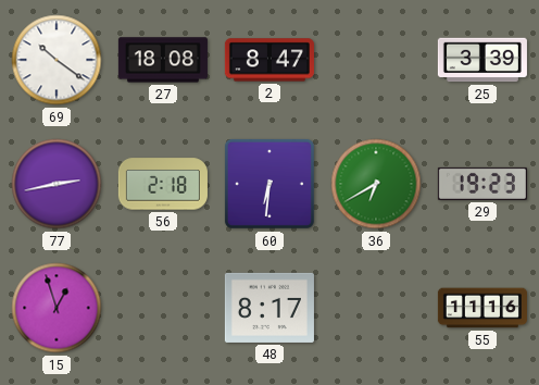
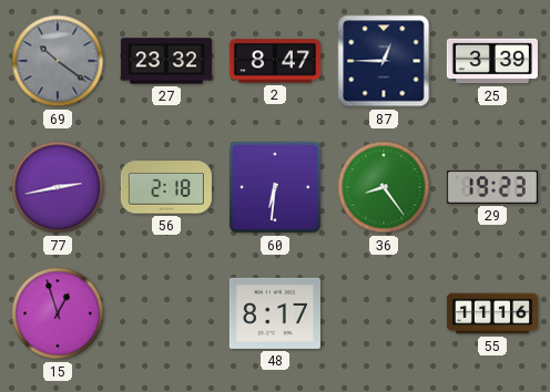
69 dial: white -> grey
27: 18:08 -> 23:32
87: none -> 12:45
36: 6:40 -> 8:24
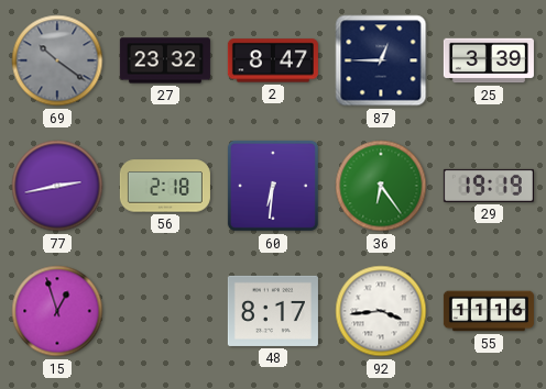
36: 8:24 -> 6:24
29: 19:23 -> 19:19
92: none -> 3:44
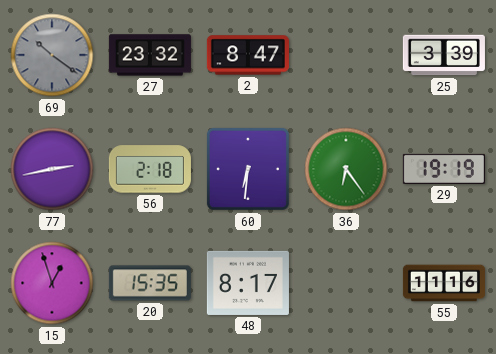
87: 12:45 -> none
20: none -> 15:35
92: 3:44 -> none
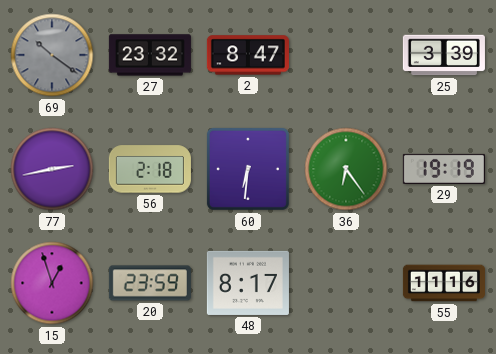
20: 15:35 -> 23:59
